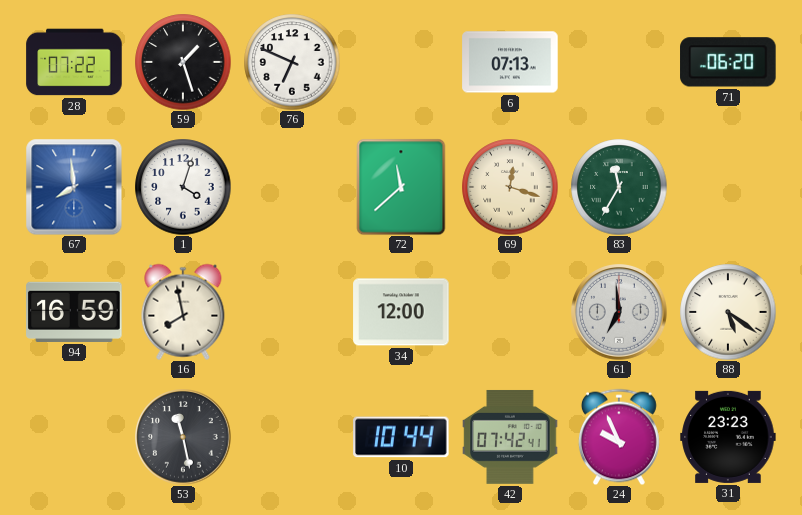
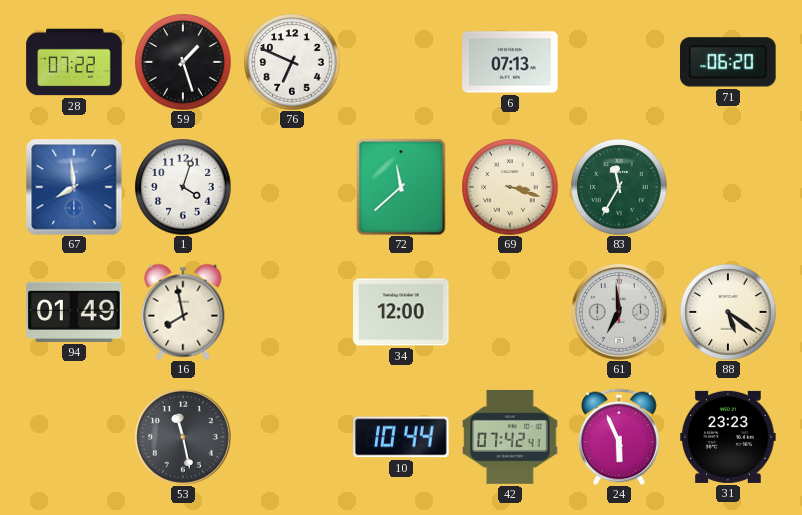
69: 12:18 -> 3:18
94: 16:59 -> 01:49
24: 9:56 -> 5:56
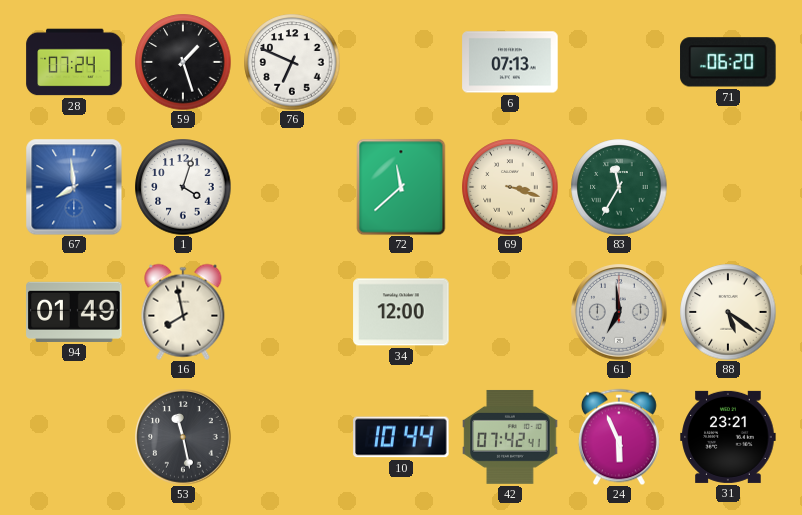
28: 07:22 -> 07:24
31: 23:23 -> 23:21
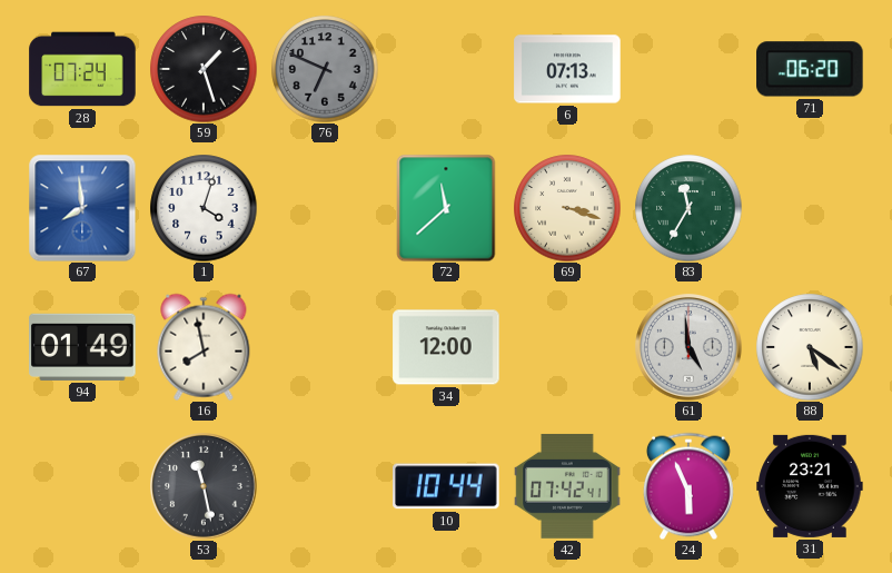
76 dial: white -> grey
61: 6:59 -> 4:59
